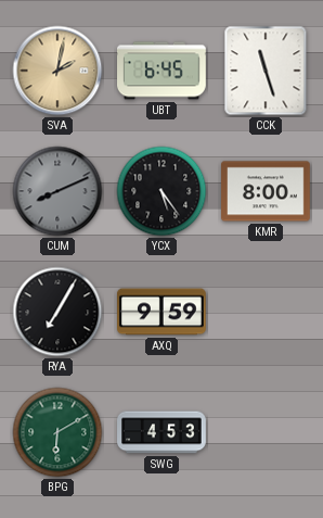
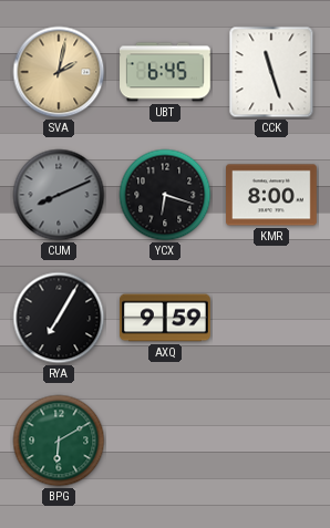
YCX: 5:24 -> 6:18
SWG: 4:53 -> none
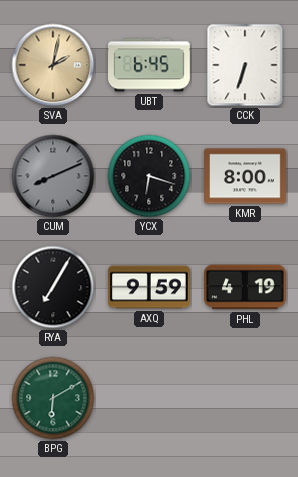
CCK: 11:27 -> 6:33
PHL: none -> 4:19
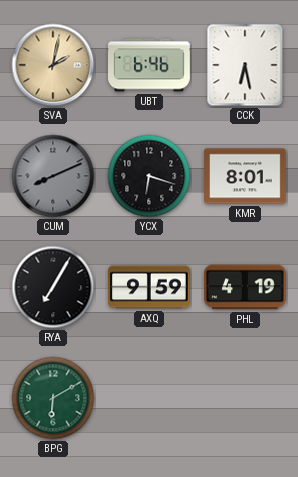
UBT: 6:45 -> 6:46
CCK: 6:33 -> 6:28
KMR: 8:00 -> 8:01
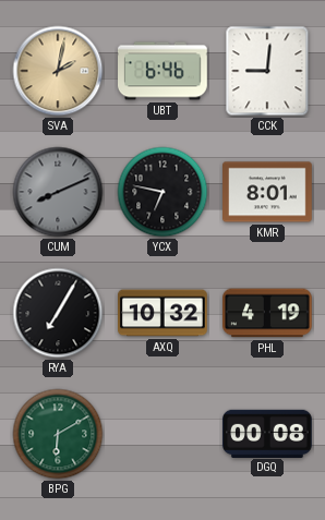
CCK: 6:28 -> 9:01
YCX: 6:18 -> 6:47
AXQ: 9:59 -> 10:32
DGQ: none -> 00:08
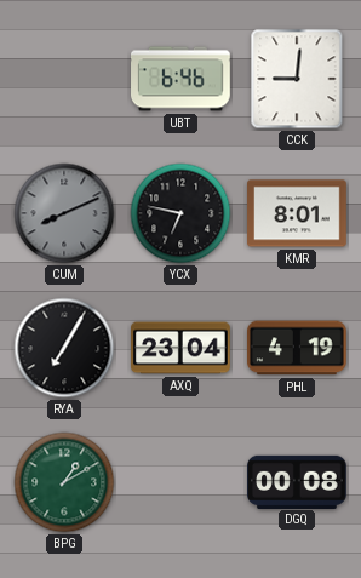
SVA: 2:02 -> none
AXQ: 10:32 -> 23:04
BPG: 6:10 -> 1:10
